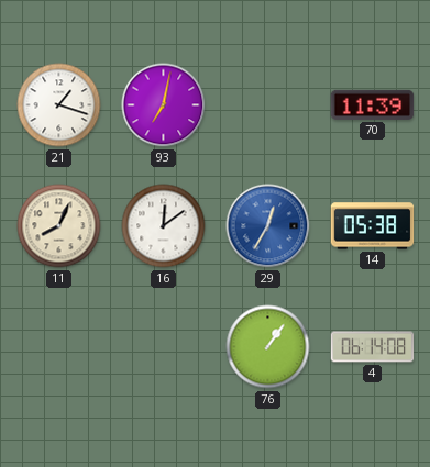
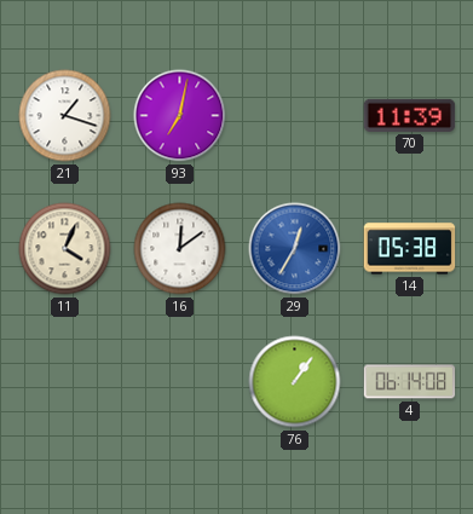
11: 8:04 -> 4:04
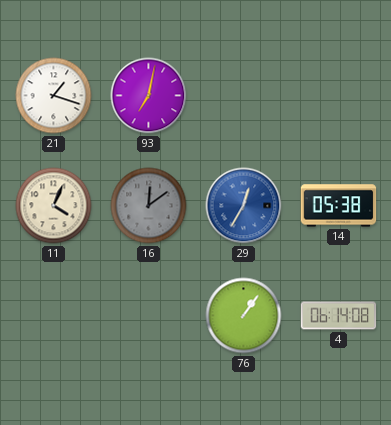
70: 11:39 -> none
16 dial: white -> grey
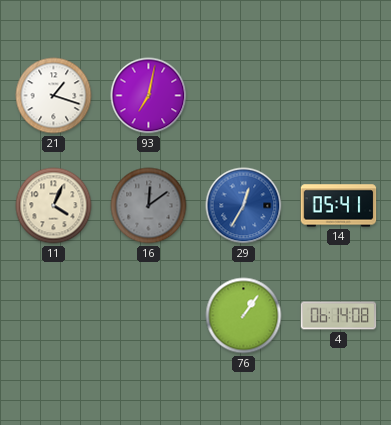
14: 05:38 -> 05:41
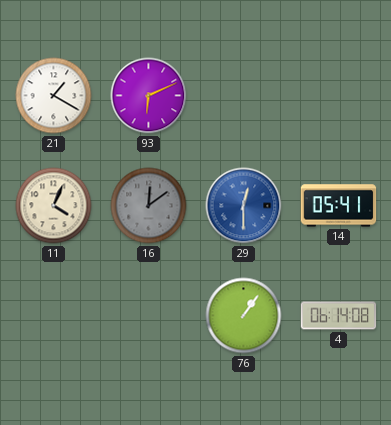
21: 1:18 -> 1:20
93: 7:02 -> 6:11
29: 12:35 -> 12:30
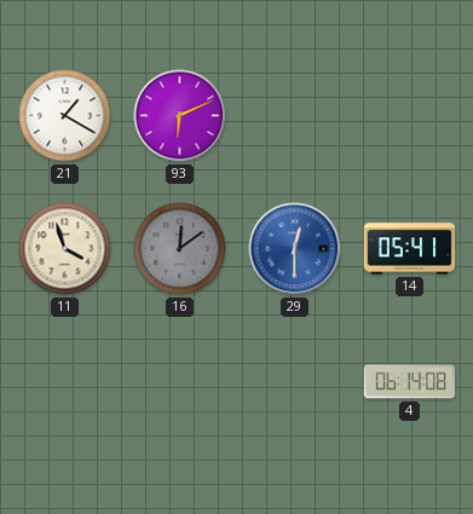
11: 4:04 -> 3:57
76: 1:06 -> none
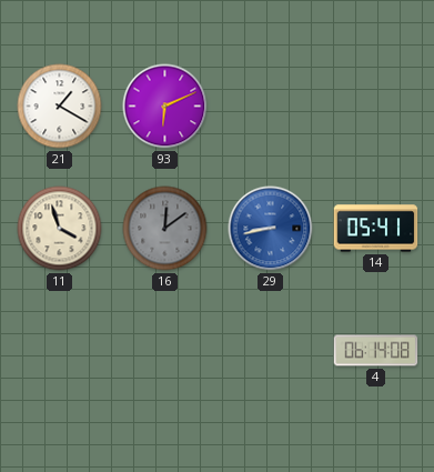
29: 12:30 -> 8:43
